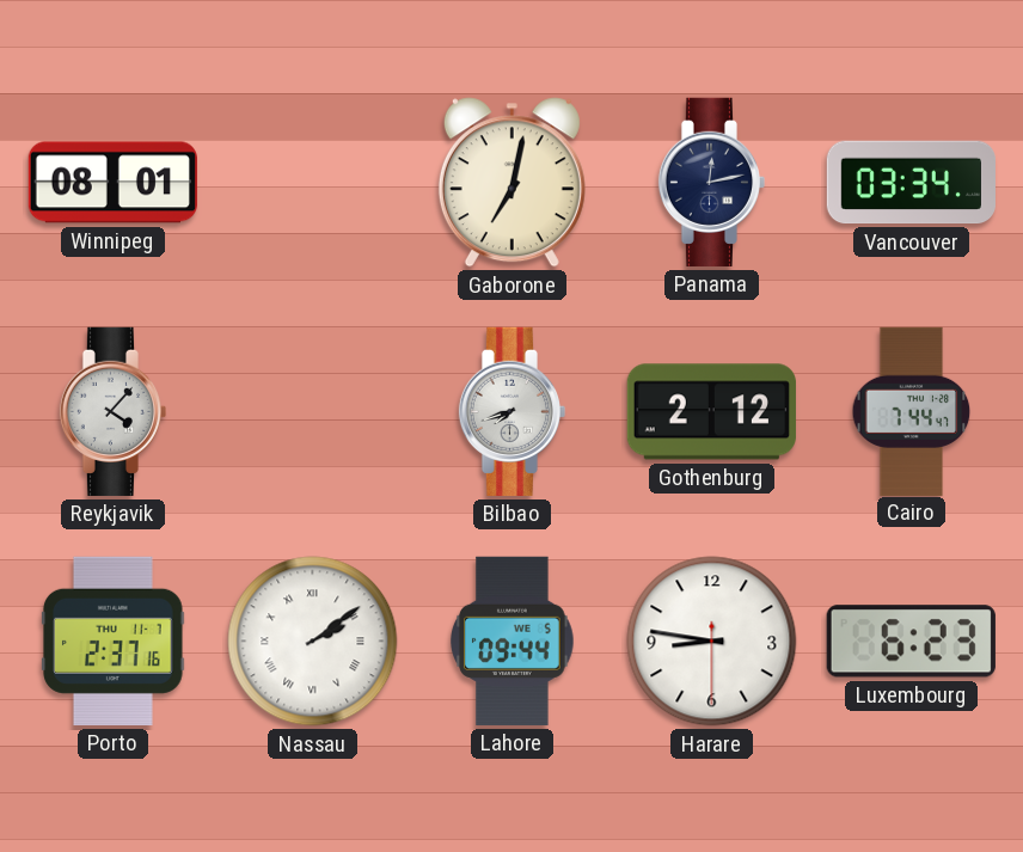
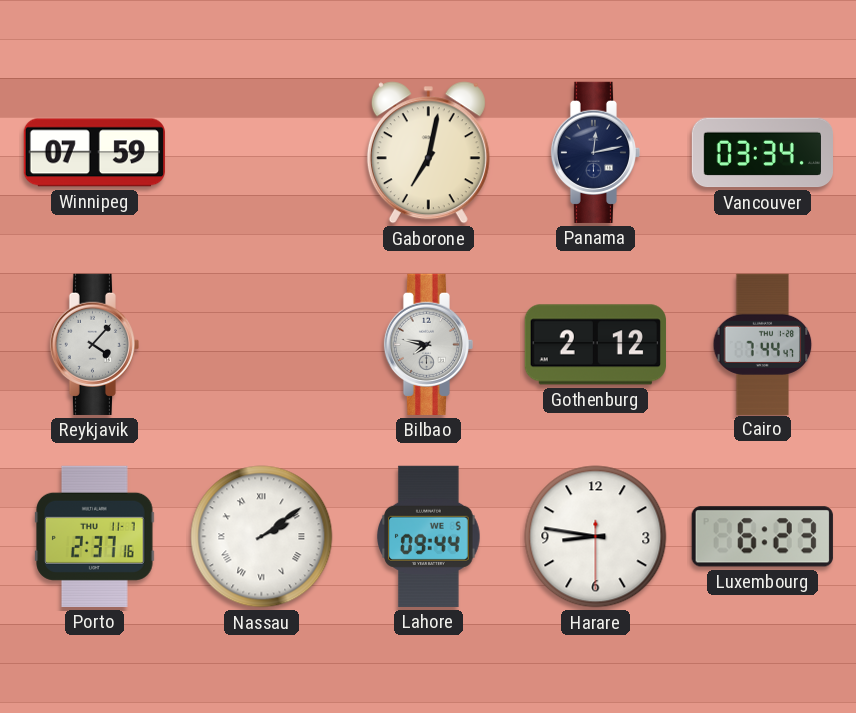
Winnipeg: 08:01 -> 07:59
Bilbao: 7:42 -> 7:47
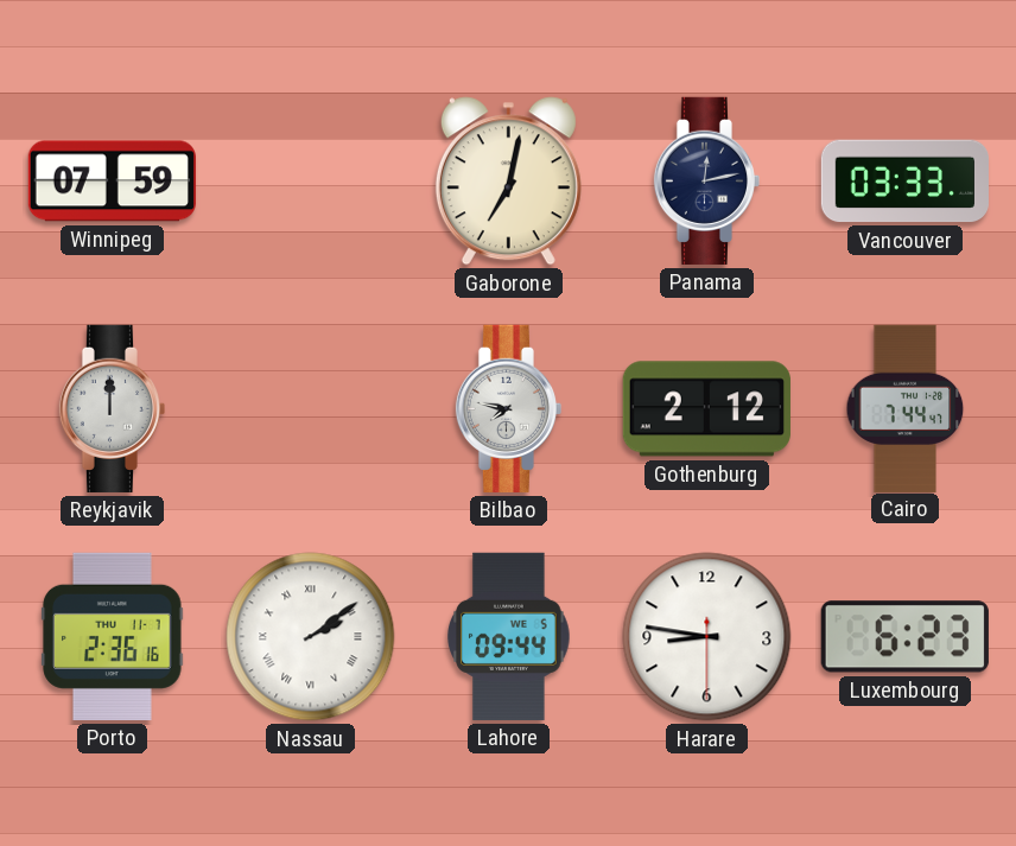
Vancouver: 03:34 -> 03:33
Reykjavik: 4:07 -> 12:00
Porto: 2:37 -> 2:36
